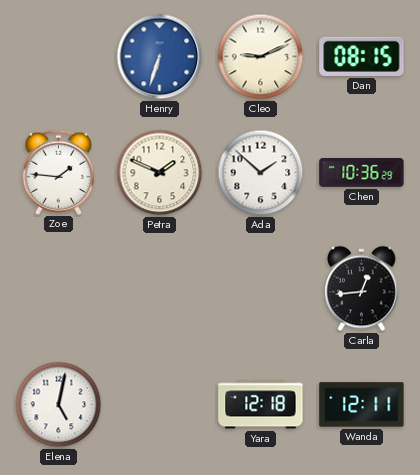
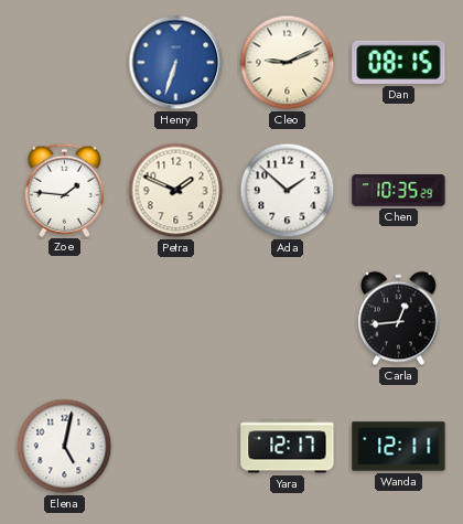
Chen: 10:36 -> 10:35
Yara: 12:18 -> 12:17
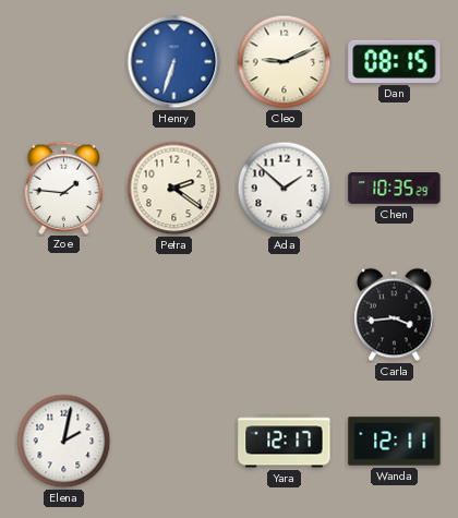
Petra: 1:49 -> 2:21
Carla: 12:44 -> 3:44
Elena: 5:02 -> 2:02
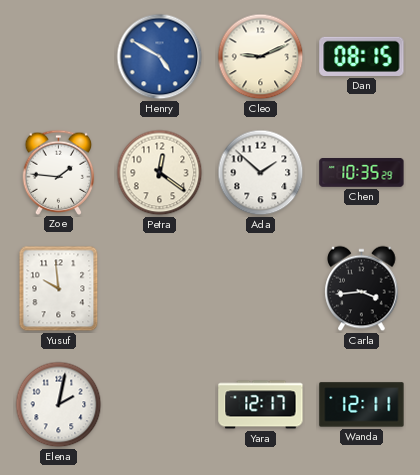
Henry: 6:33 -> 4:50
Petra: 2:21 -> 12:21
Yusuf: none -> 9:59
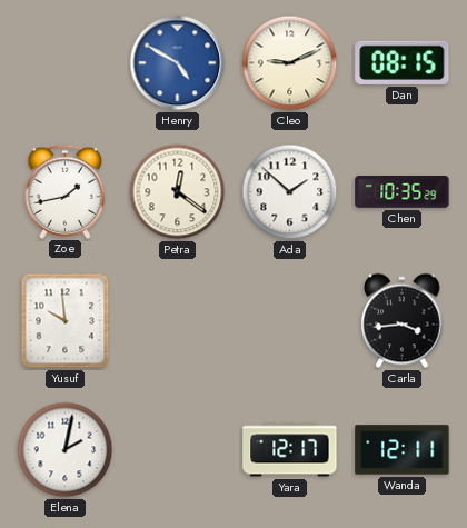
Zoe: 1:46 -> 1:43
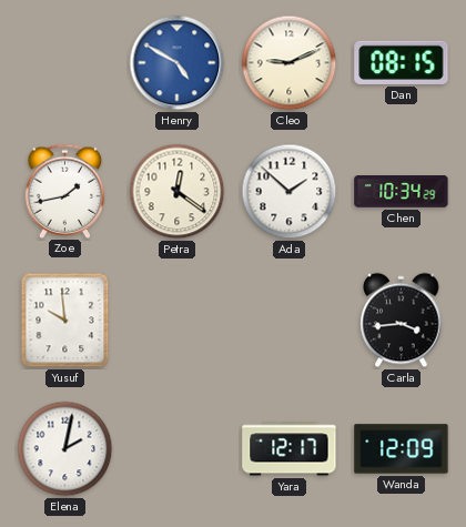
Chen: 10:35 -> 10:34
Wanda: 12:11 -> 12:09
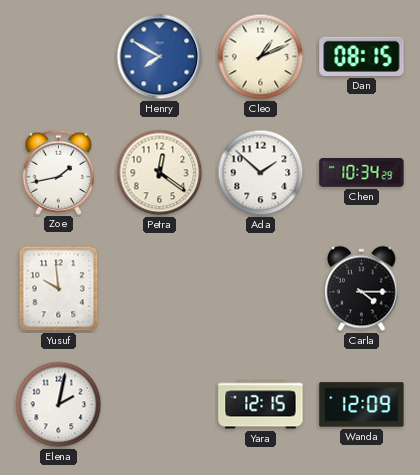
Henry: 4:50 -> 7:50
Cleo: 9:11 -> 1:11
Carla: 3:44 -> 4:15
Yara: 12:17 -> 12:15
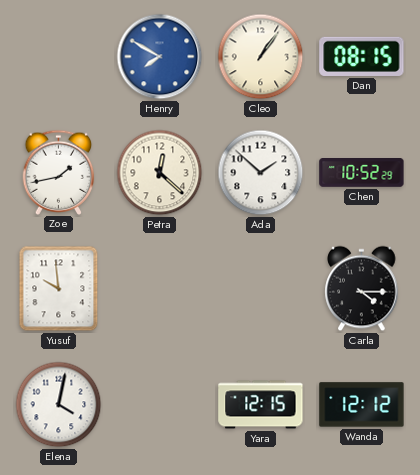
Cleo: 1:11 -> 1:06
Petra: 12:21 -> 12:22
Chen: 10:34 -> 10:52
Elena: 2:02 -> 4:02
Wanda: 12:09 -> 12:12
